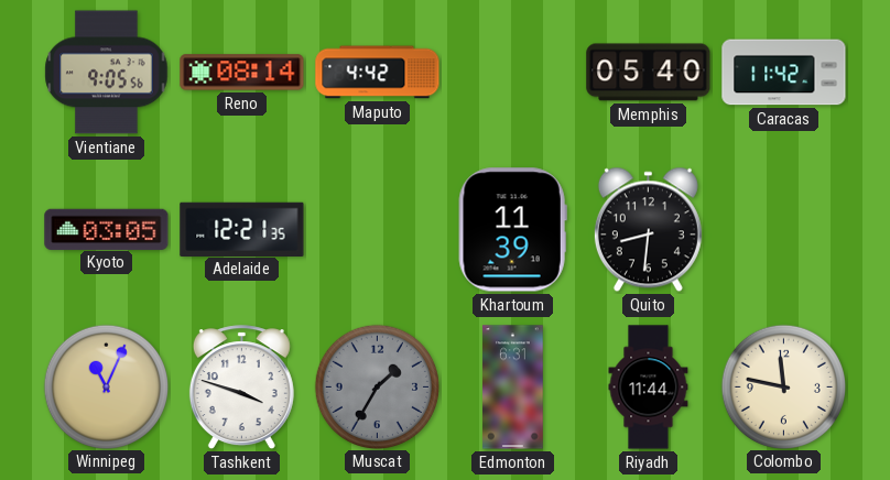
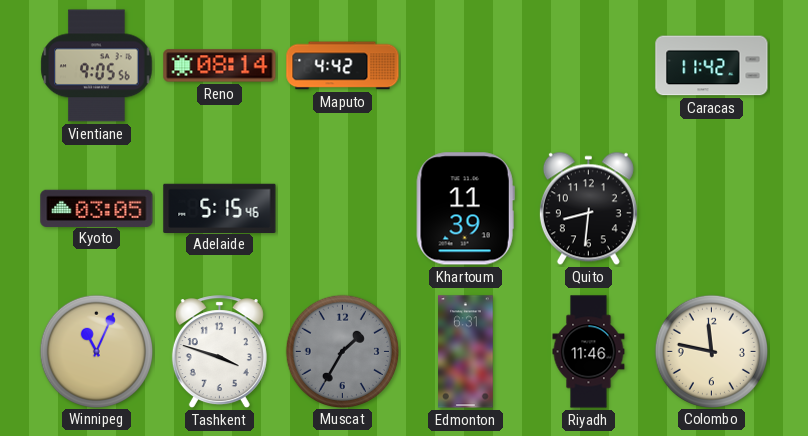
Memphis: 05:40 -> none
Adelaide: 12:21 -> 5:15
Riyadh: 11:44 -> 11:46
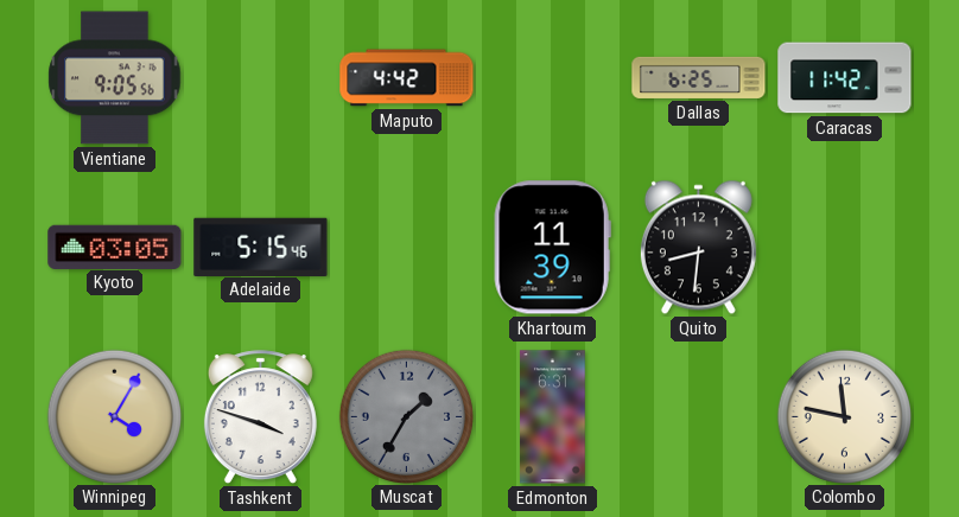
Reno: 08:14 -> none
Dallas: none -> 6:25
Winnipeg: 11:04 -> 4:05
Riyadh: 11:46 -> none
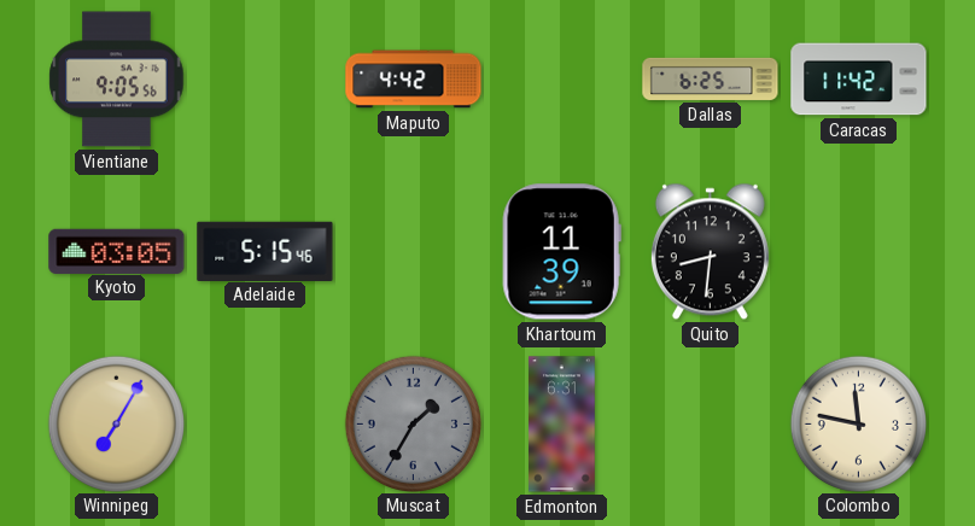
Winnipeg: 4:05 -> 7:05
Tashkent: 3:48 -> none
